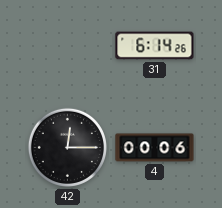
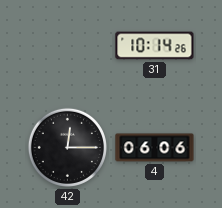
31: 6:14 -> 10:14
4: 00:06 -> 06:06
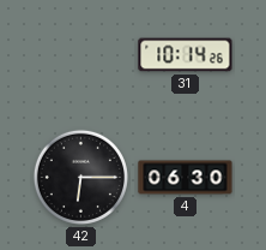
42: 12:15 -> 6:15
4: 06:06 -> 06:30
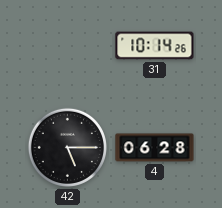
42: 6:15 -> 5:15
4: 06:30 -> 06:28
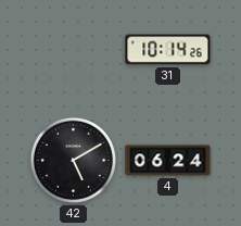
42: 5:15 -> 5:10
4: 06:28 -> 06:24
